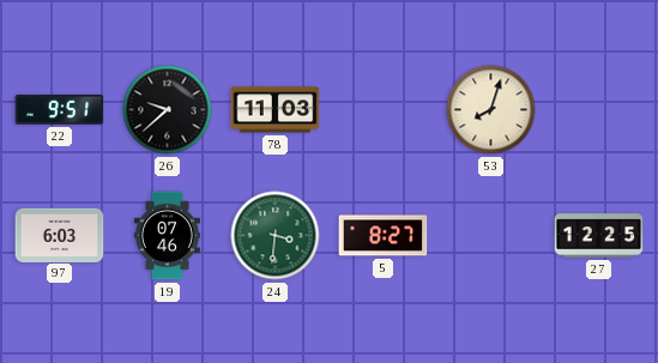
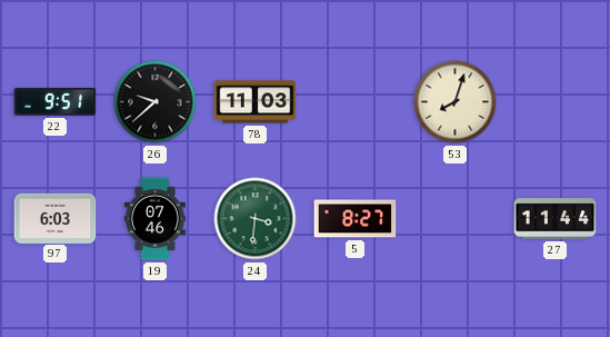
27: 12:25 -> 11:44
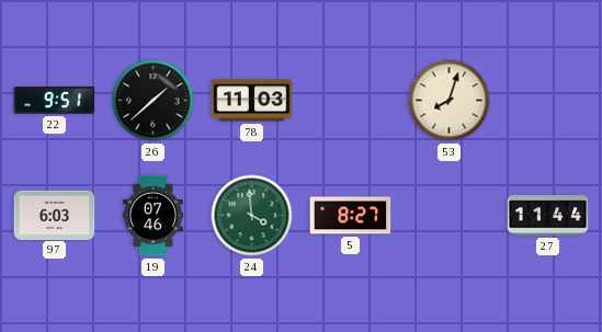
26: 9:38 -> 1:38
24: 3:31 -> 3:59
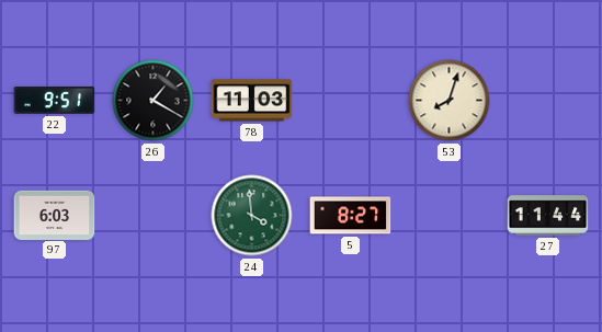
26: 1:38 -> 1:20
19: 07:46 -> none
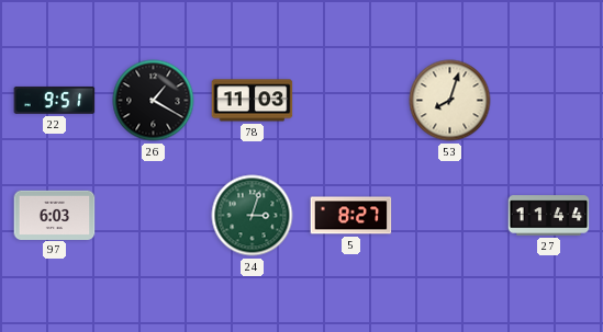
24: 3:59 -> 3:03
